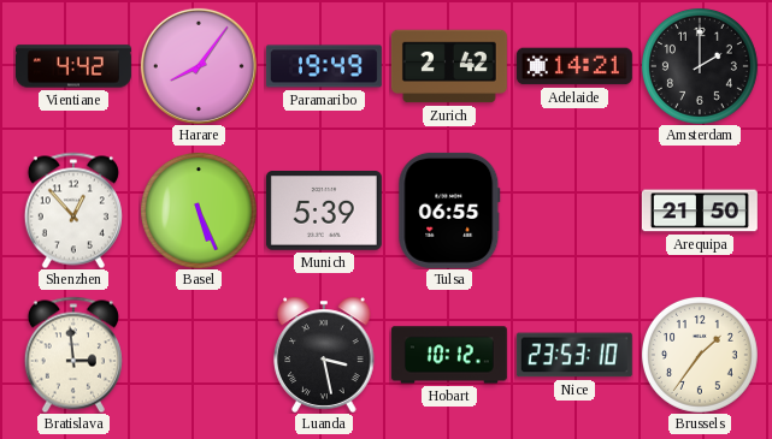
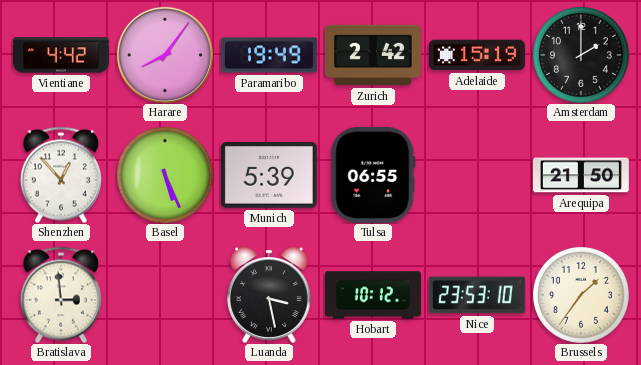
Adelaide: 14:21 -> 15:19
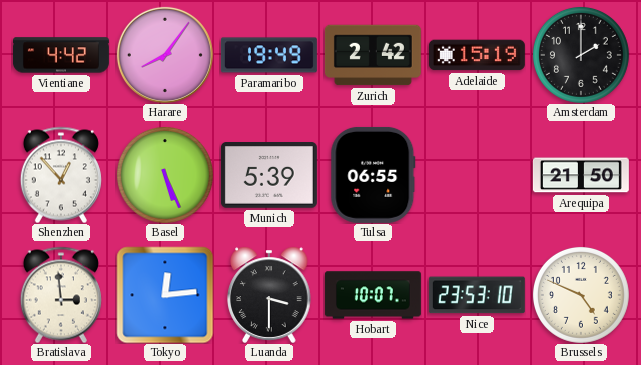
Tokyo: none -> 12:14
Luanda: 3:28 -> 3:30
Hobart: 10:12 -> 10:07
Brussels: 1:36 -> 4:49
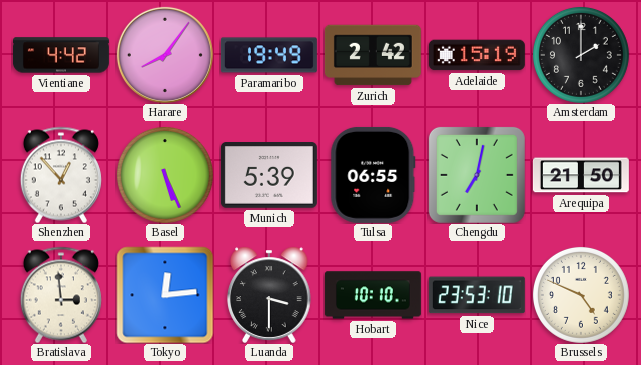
Chengdu: none -> 7:02
Hobart: 10:07 -> 10:10
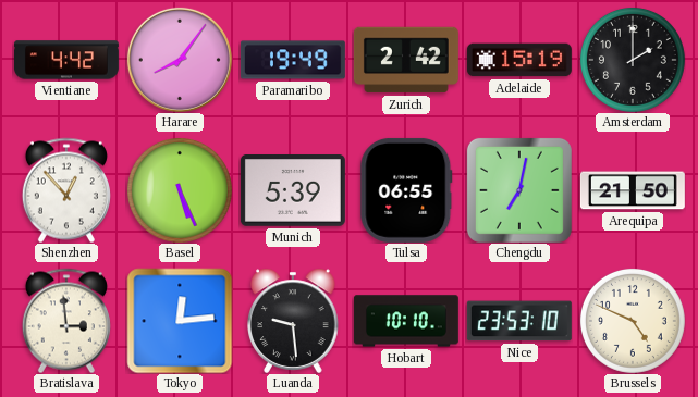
Luanda: 3:30 -> 9:29
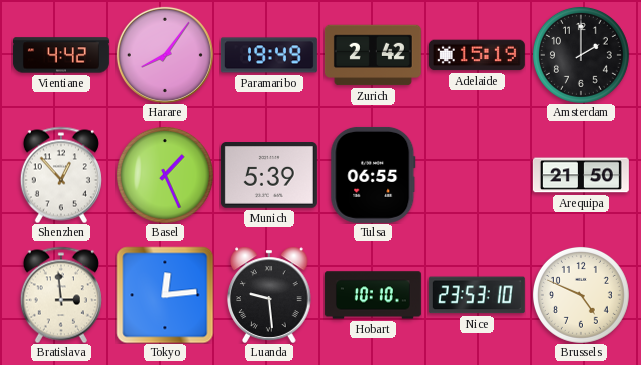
Basel: 5:26 -> 1:26
Chengdu: 7:02 -> none
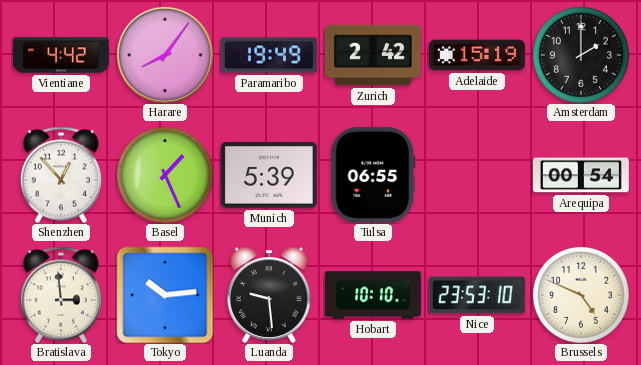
Arequipa: 21:50 -> 00:54
Tokyo: 12:14 -> 10:14
